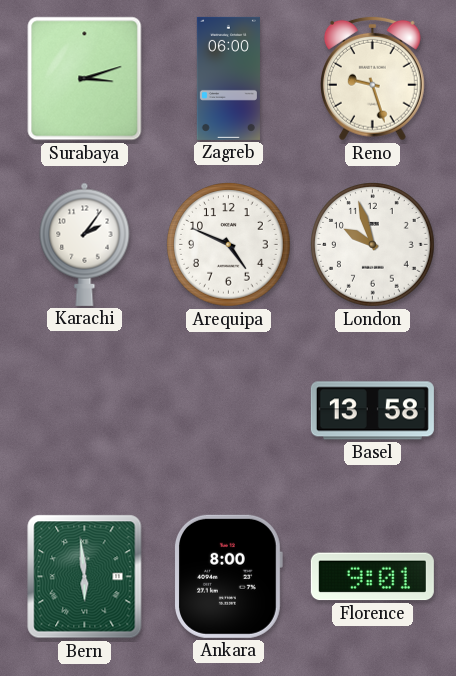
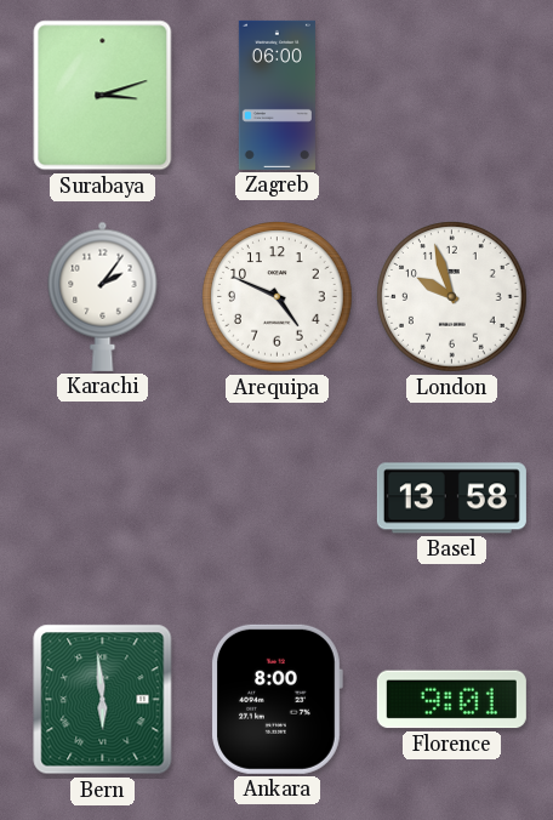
Reno: 9:27 -> none
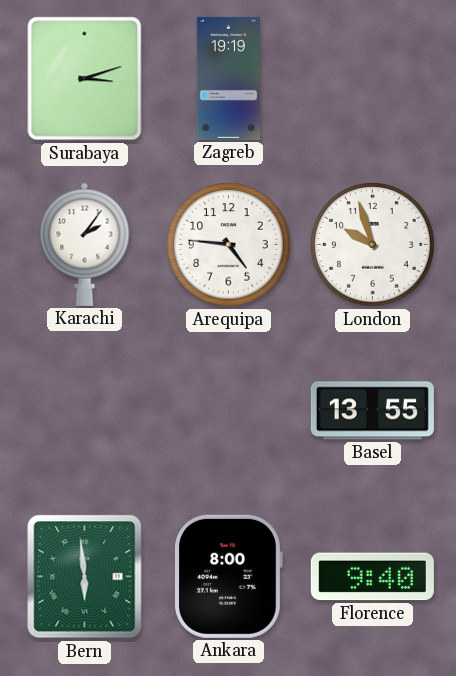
Zagreb: 06:00 -> 19:19
Arequipa: 4:49 -> 4:46
Basel: 13:58 -> 13:55
Florence: 9:01 -> 9:40
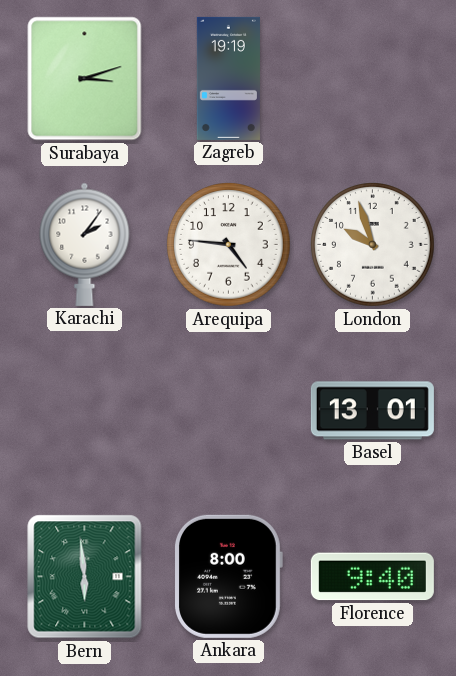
Basel: 13:55 -> 13:01
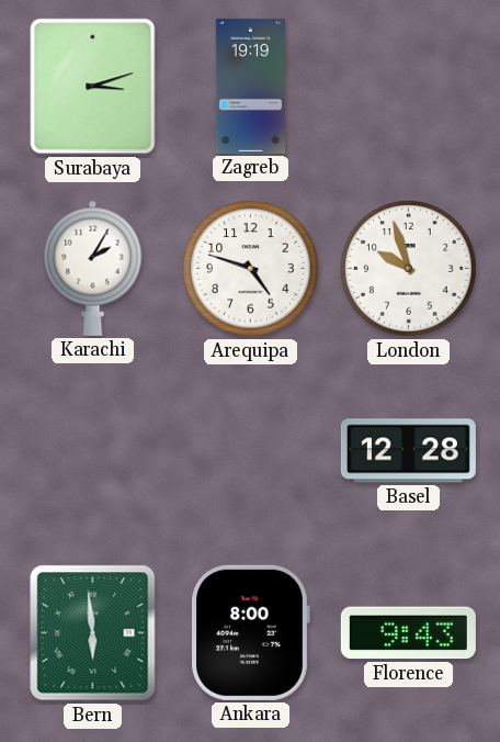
Karachi: 2:06 -> 2:05
Arequipa: 4:46 -> 4:48
Basel: 13:01 -> 12:28
Florence: 9:40 -> 9:43
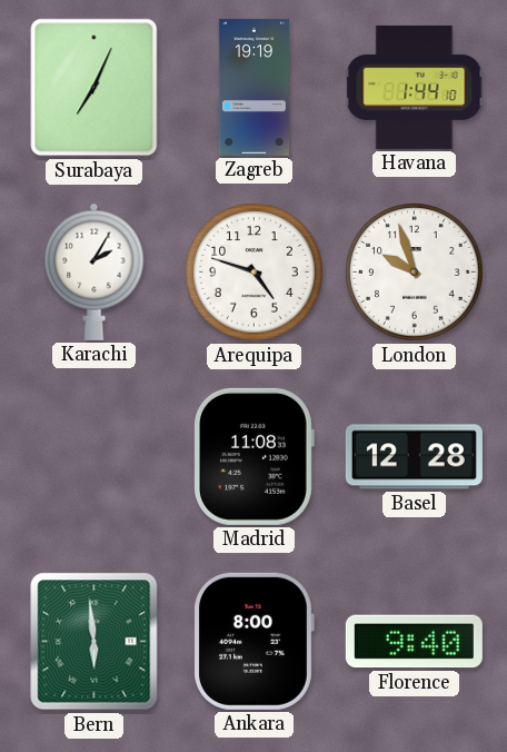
Surabaya: 3:12 -> 7:04
Havana: none -> 1:44
Madrid: none -> 11:08
Florence: 9:43 -> 9:40
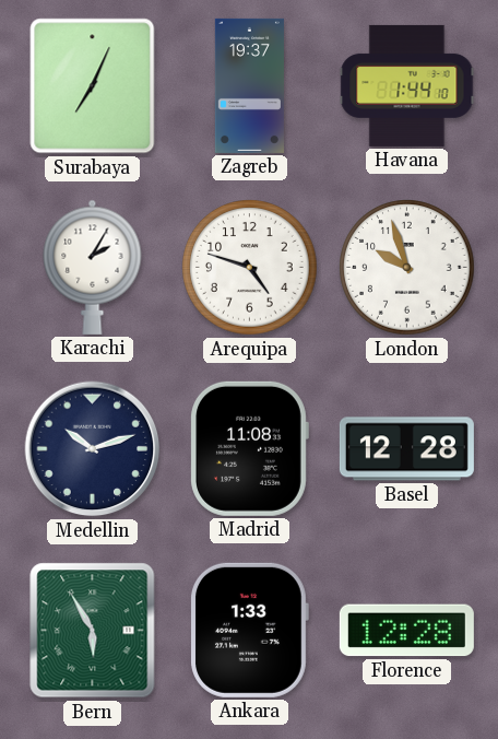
Zagreb: 19:19 -> 19:37
Medellin: none -> 10:12
Bern: 5:59 -> 5:55
Ankara: 8:00 -> 1:33
Florence: 9:40 -> 12:28
